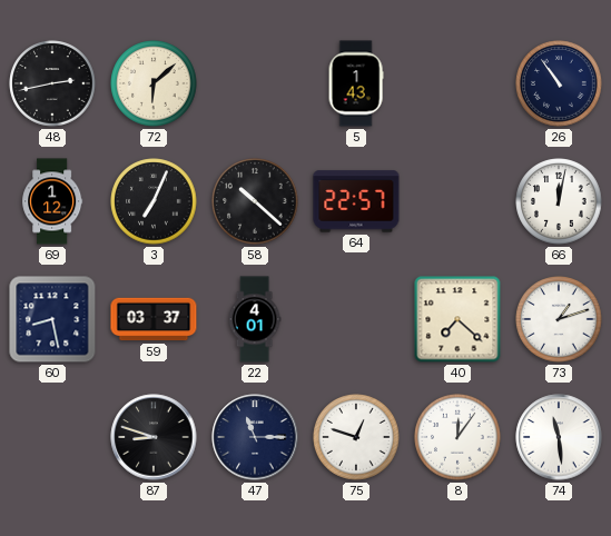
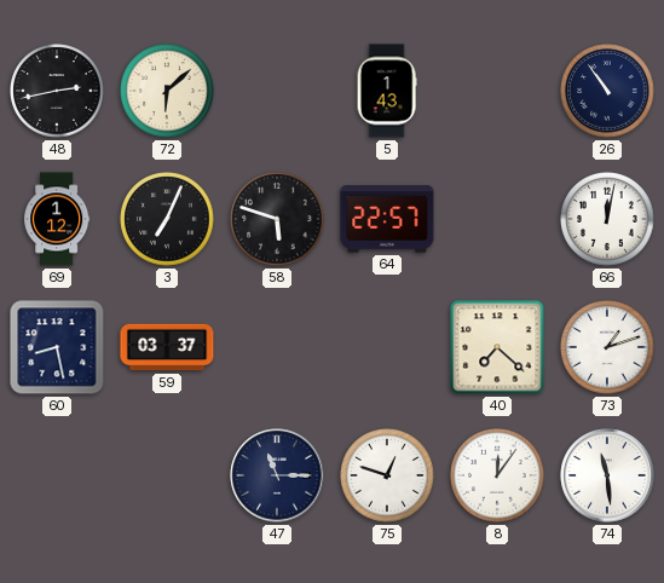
58: 10:22 -> 5:48
22: 4:01 -> none
87: 8:48 -> none
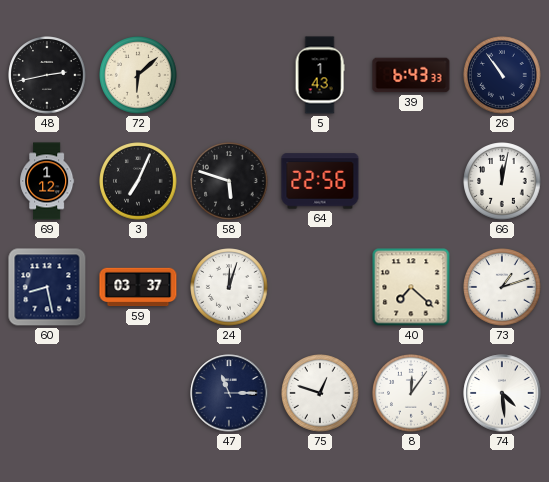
39: none -> 6:43
64: 22:57 -> 22:56
24: none -> 12:03
74: 11:29 -> 4:29
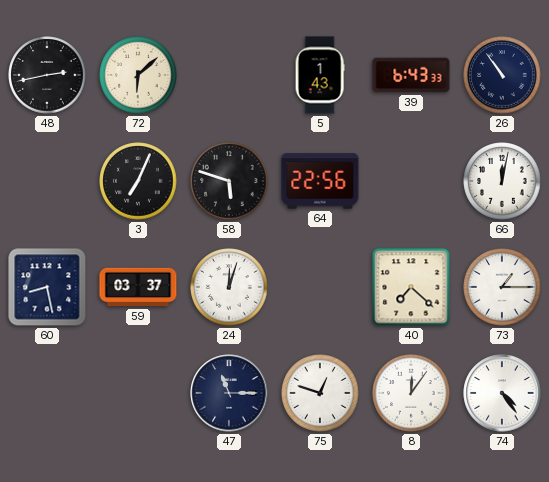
69: 1:12 -> none
73: 1:12 -> 1:15
74: 4:29 -> 4:24
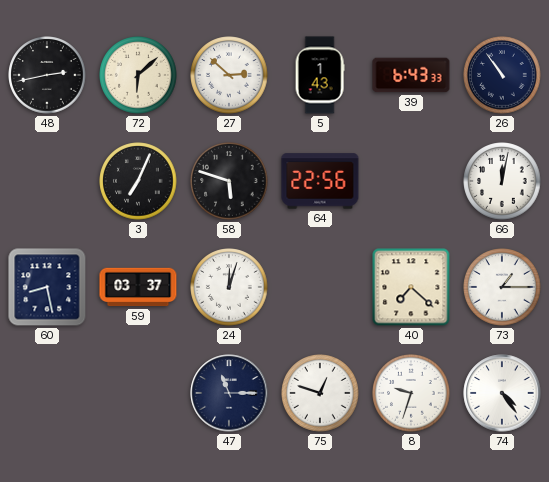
27: none -> 2:52
8: 12:06 -> 9:33
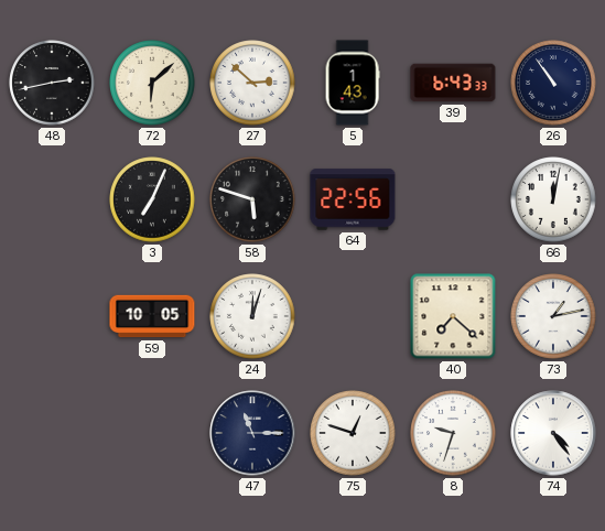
60: 8:28 -> none
59: 03:37 -> 10:05
73: 1:15 -> 1:13
